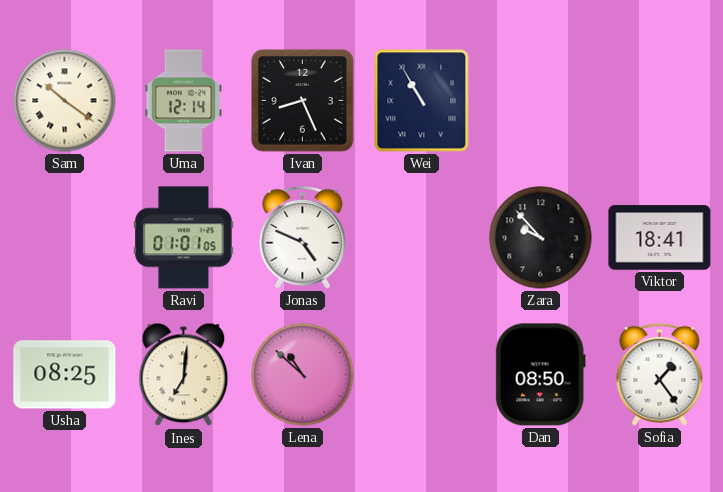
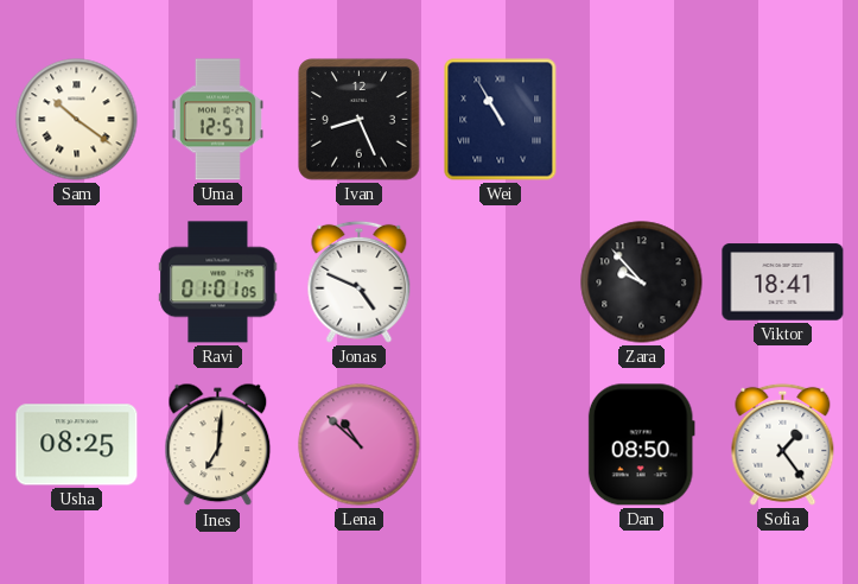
Uma: 12:14 -> 12:57
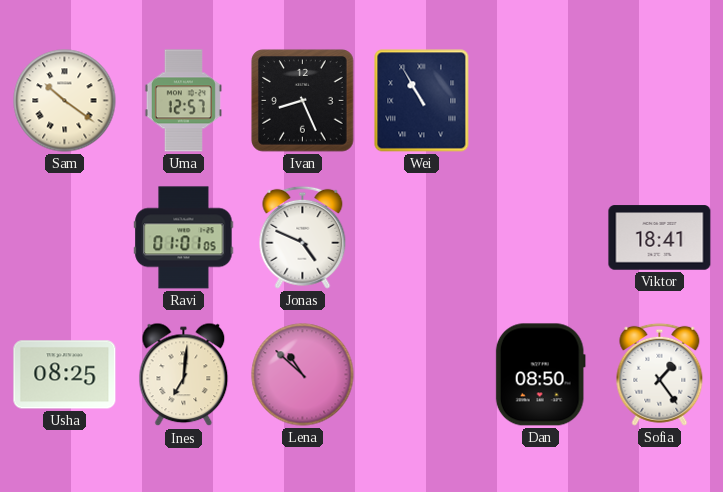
Zara: 9:53 -> none
